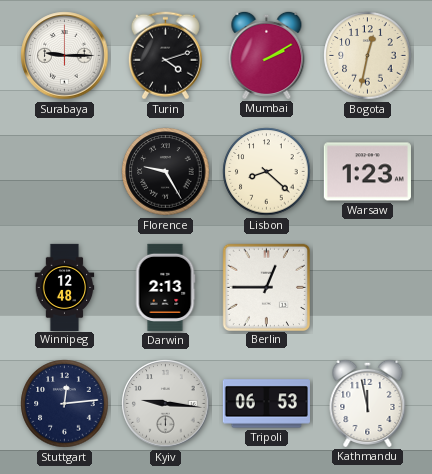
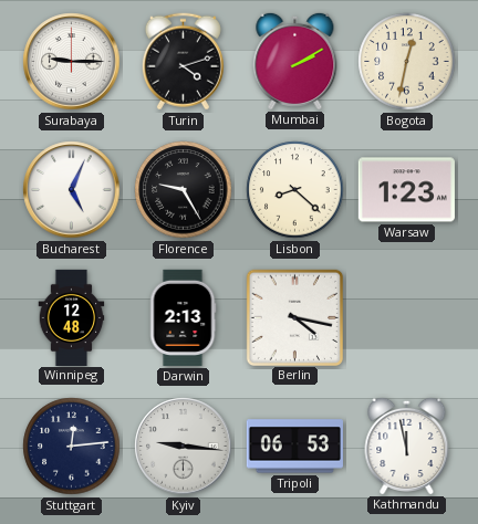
Bucharest: none -> 5:04
Berlin: 12:45 -> 4:17
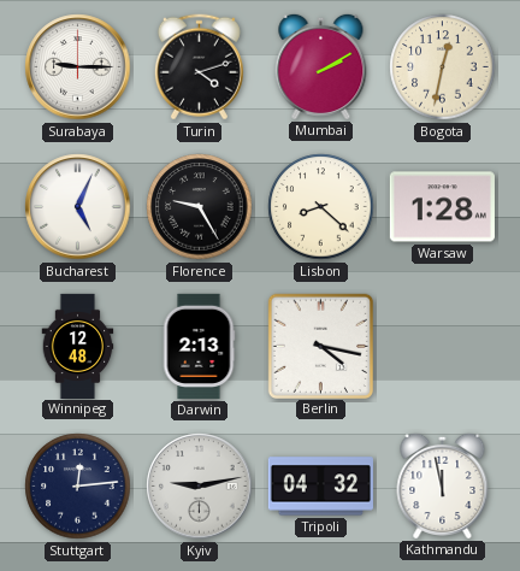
Warsaw: 1:23 -> 1:28
Kyiv: 9:16 -> 9:13
Tripoli: 06:53 -> 04:32
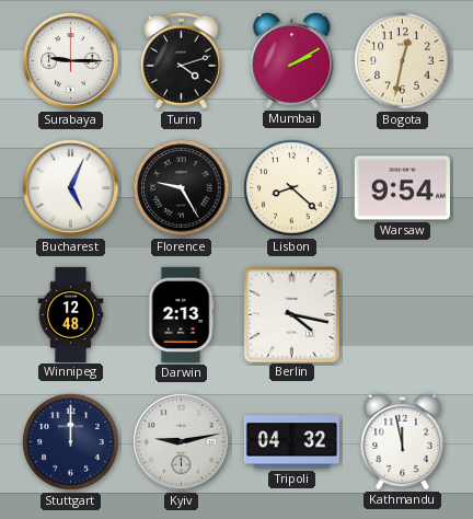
Warsaw: 1:28 -> 9:54
Stuttgart: 12:14 -> 12:00
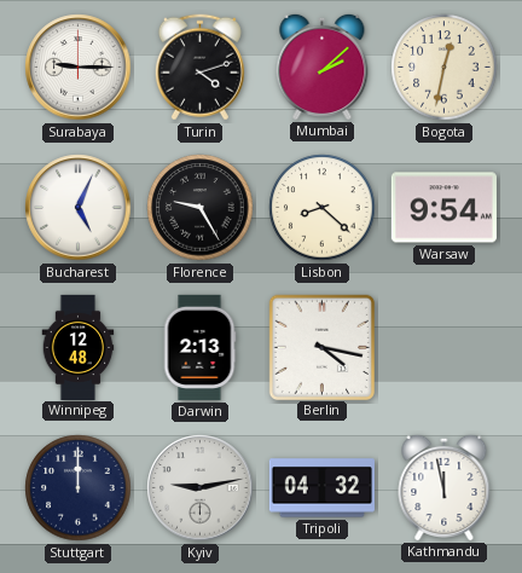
Mumbai: 2:10 -> 2:08
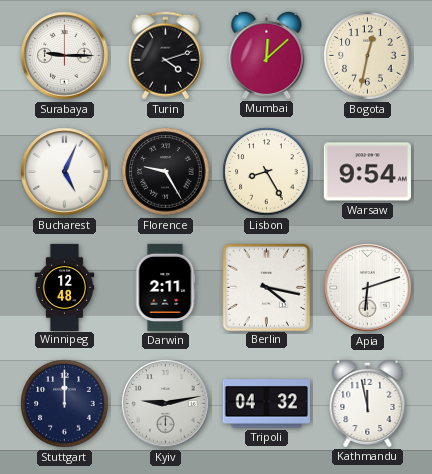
Mumbai: 2:08 -> 12:08
Lisbon: 8:22 -> 8:25
Darwin: 2:13 -> 2:11
Apia: none -> 6:12
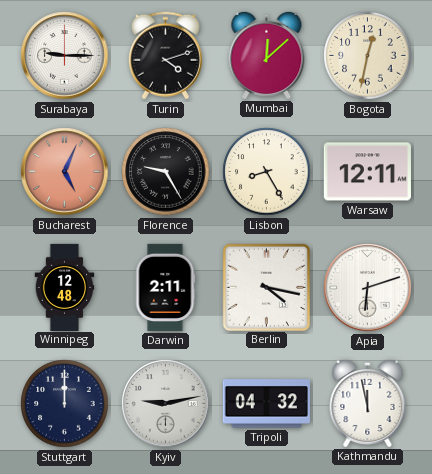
Bucharest dial: white -> salmon
Warsaw: 9:54 -> 12:11
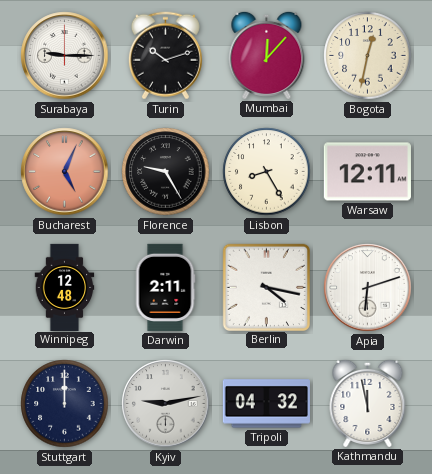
Turin: 4:12 -> 10:12
Mumbai: 12:08 -> 12:07
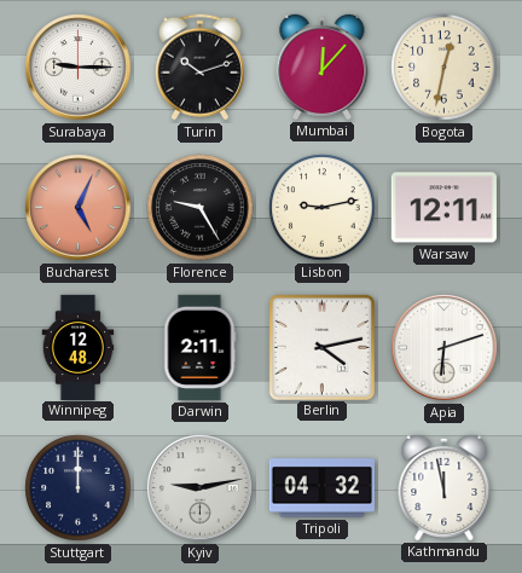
Lisbon: 8:25 -> 9:13
Berlin: 4:17 -> 4:13
